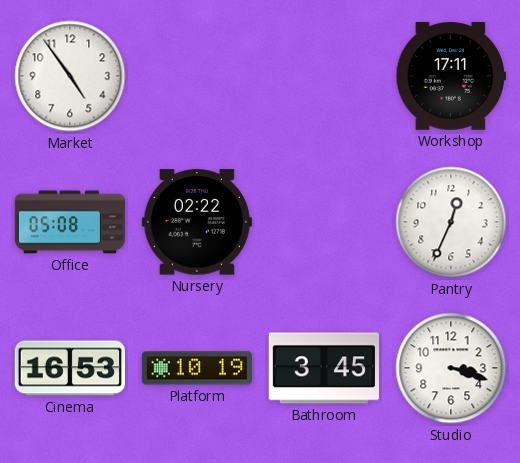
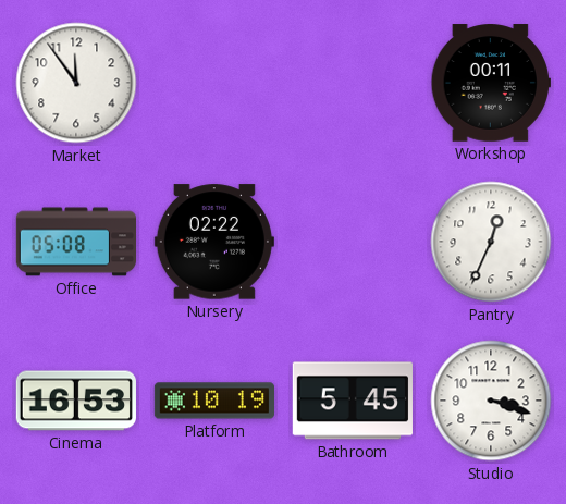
Market: 4:54 -> 11:54
Workshop: 17:11 -> 00:11
Bathroom: 3:45 -> 5:45
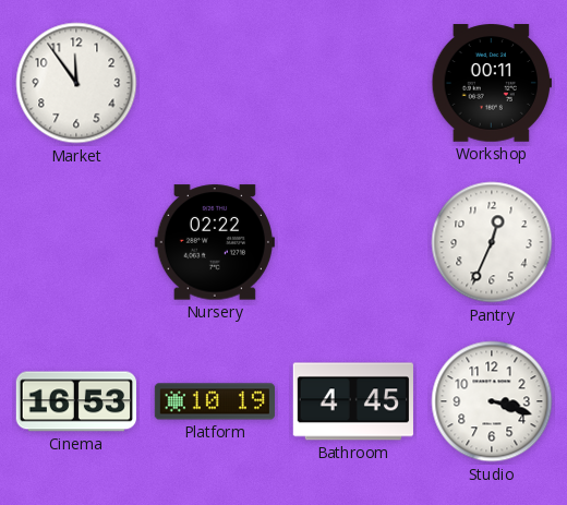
Office: 05:08 -> none
Bathroom: 5:45 -> 4:45
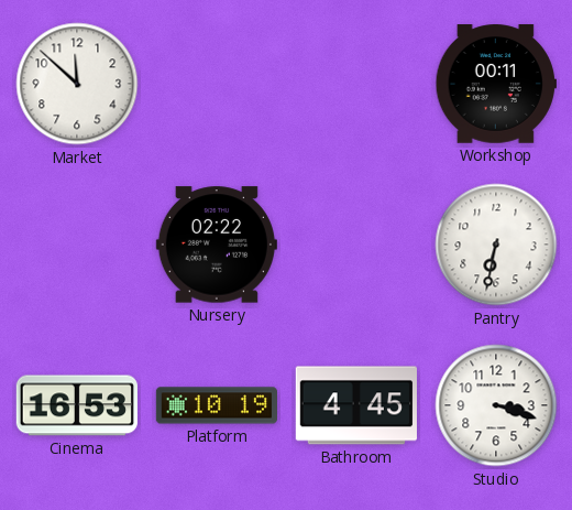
Market: 11:54 -> 11:52
Pantry: 12:34 -> 6:32
